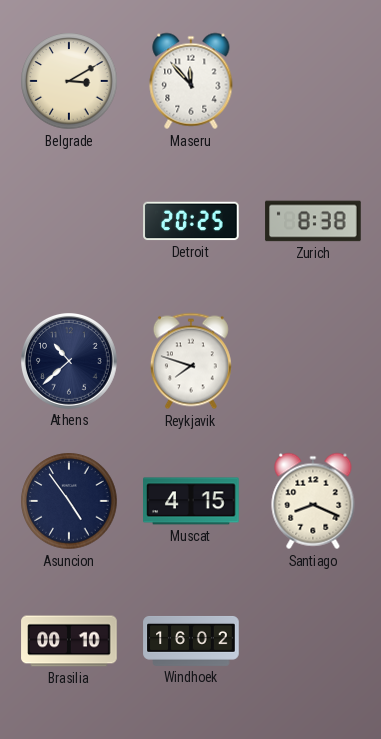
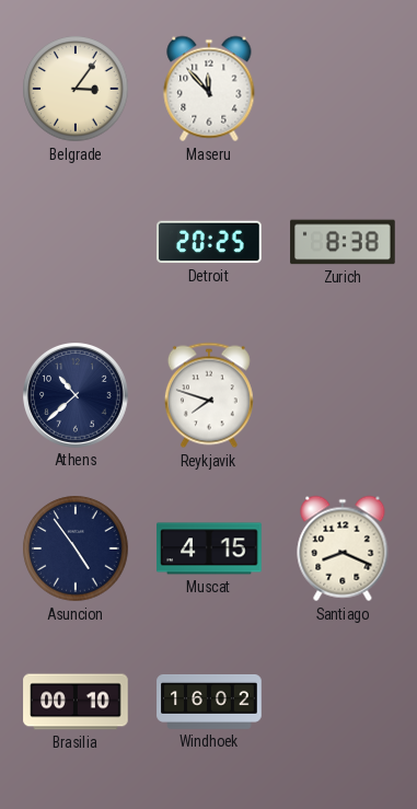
Belgrade: 3:10 -> 3:06
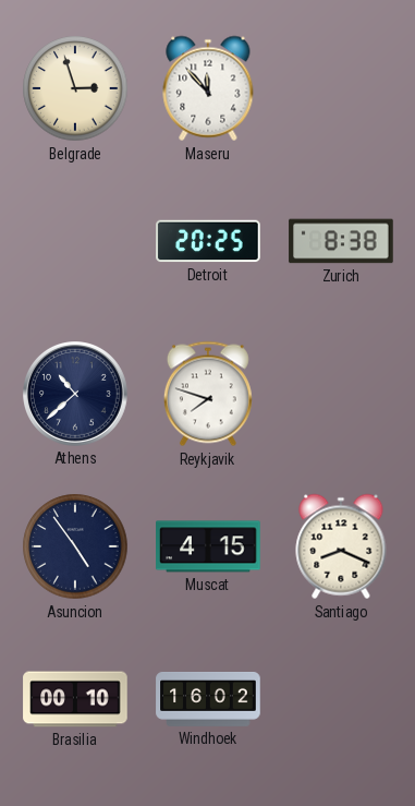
Belgrade: 3:06 -> 2:57
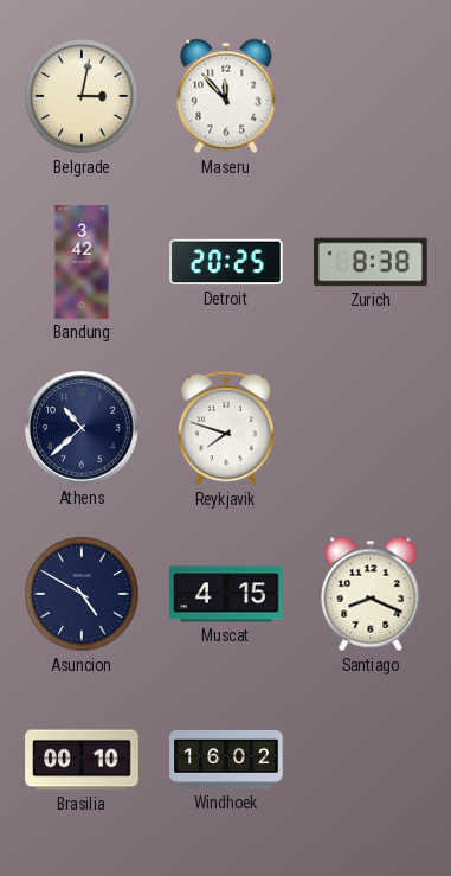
Belgrade: 2:57 -> 3:02
Bandung: none -> 3:42
Asuncion: 4:54 -> 4:50
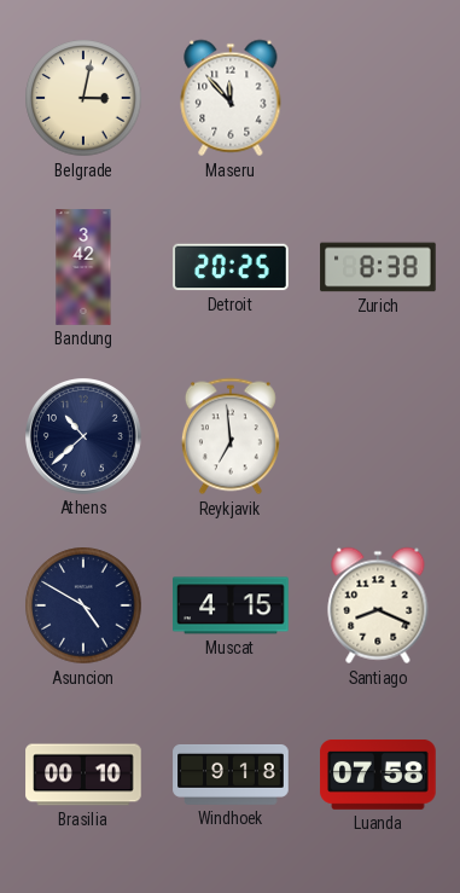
Reykjavik: 7:48 -> 6:59
Windhoek: 16:02 -> 9:18
Luanda: none -> 07:58
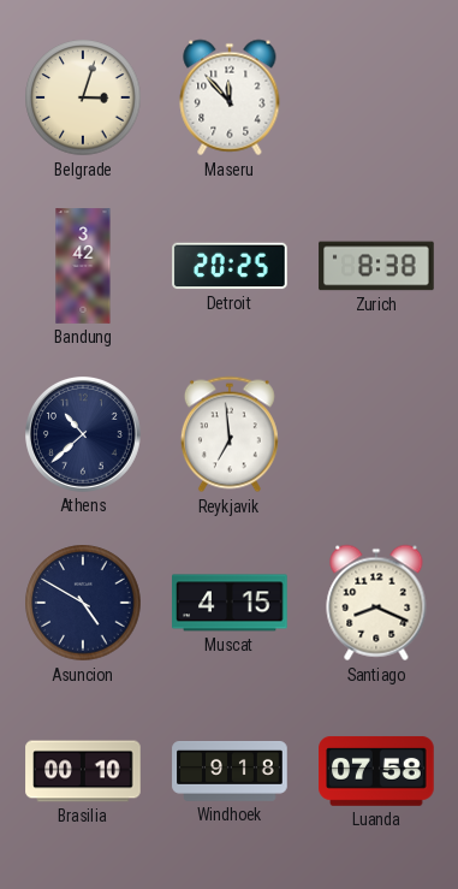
Belgrade: 3:02 -> 3:03
